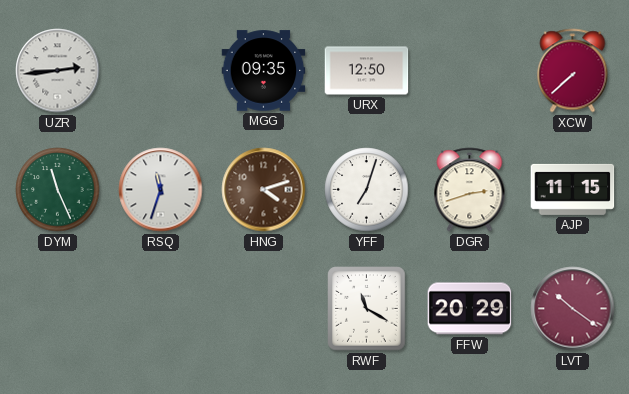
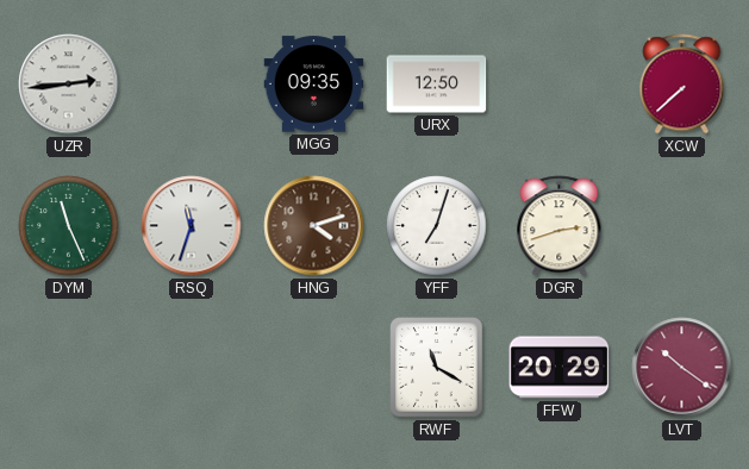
AJP: 11:15 -> none
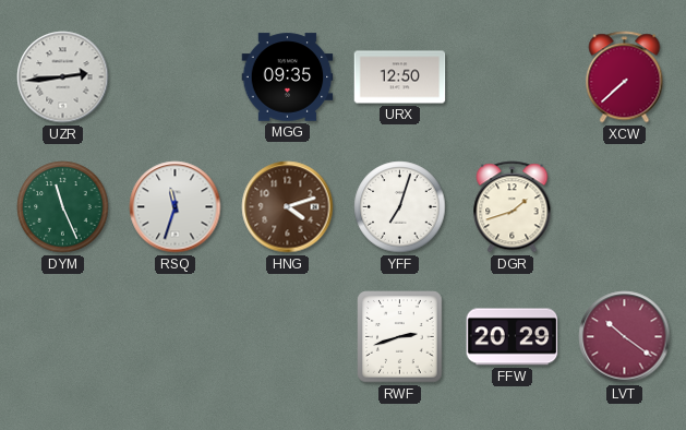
DGR: 2:42 -> 1:42
RWF: 11:20 -> 2:42
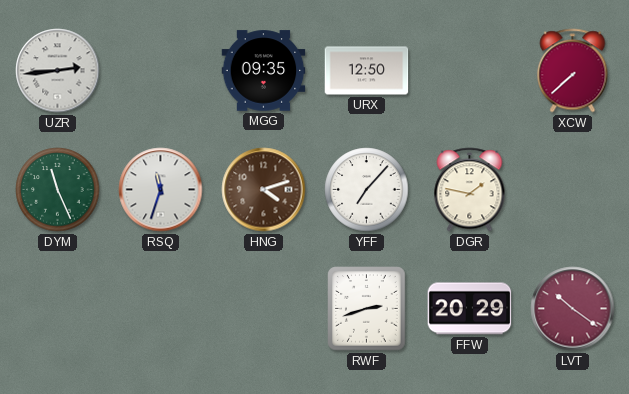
YFF: 7:03 -> 7:07
DGR: 1:42 -> 1:47
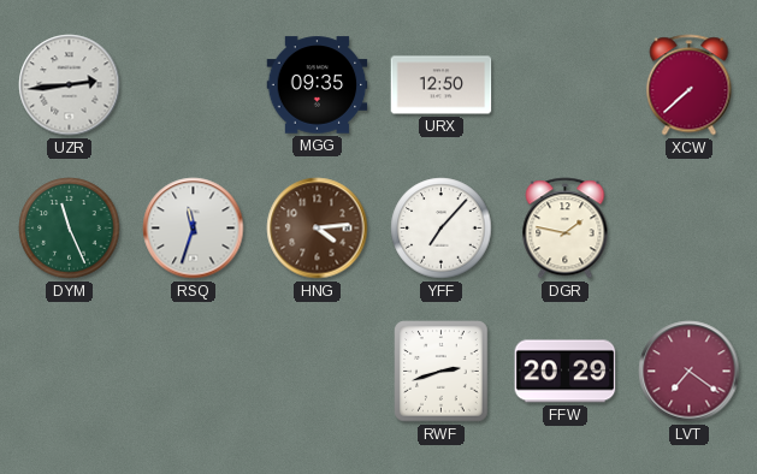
HNG: 4:12 -> 4:14
LVT: 10:21 -> 7:21
